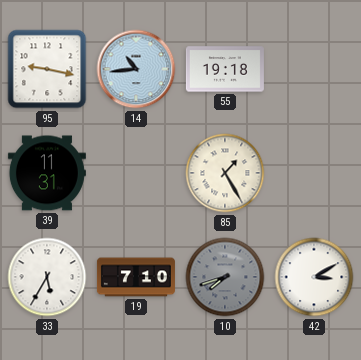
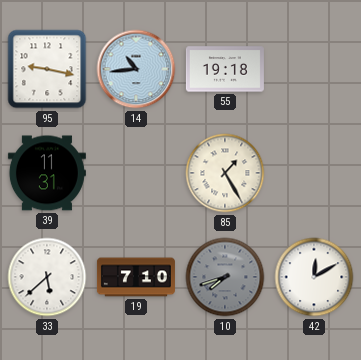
33: 5:35 -> 5:38
42: 3:10 -> 12:10
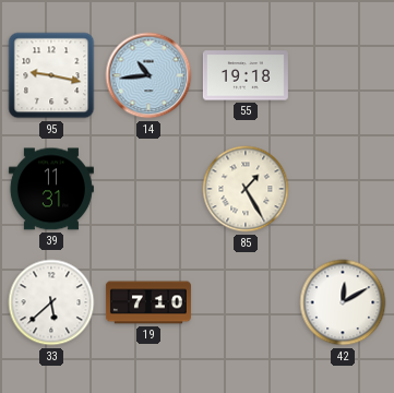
10: 7:42 -> none
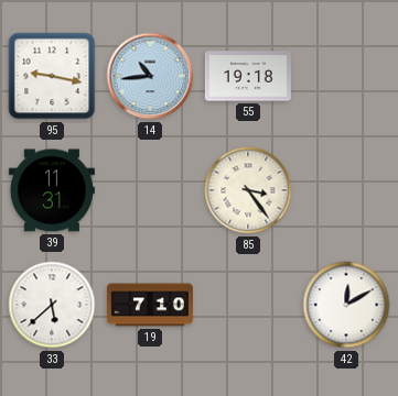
85: 1:25 -> 3:24
